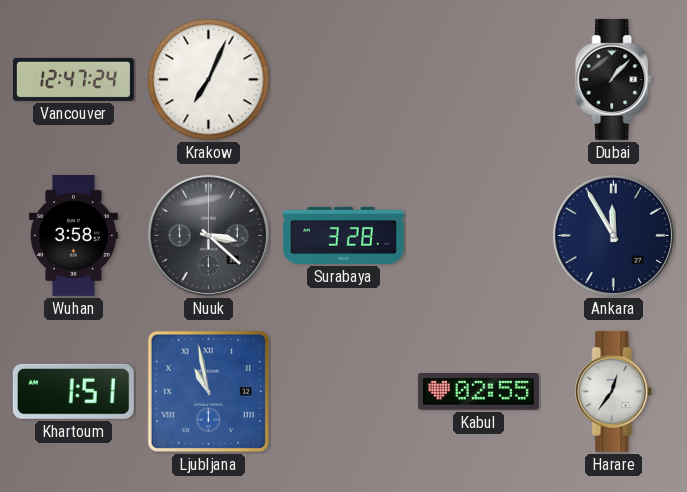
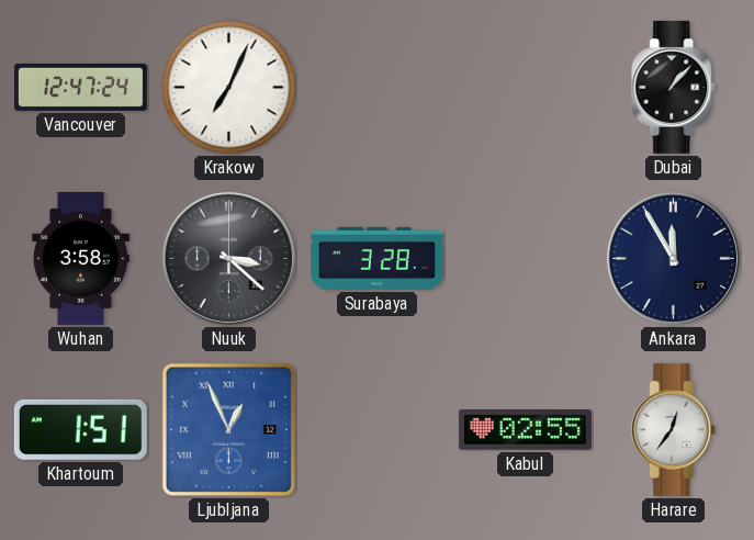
Ljubljana: 10:58 -> 12:56
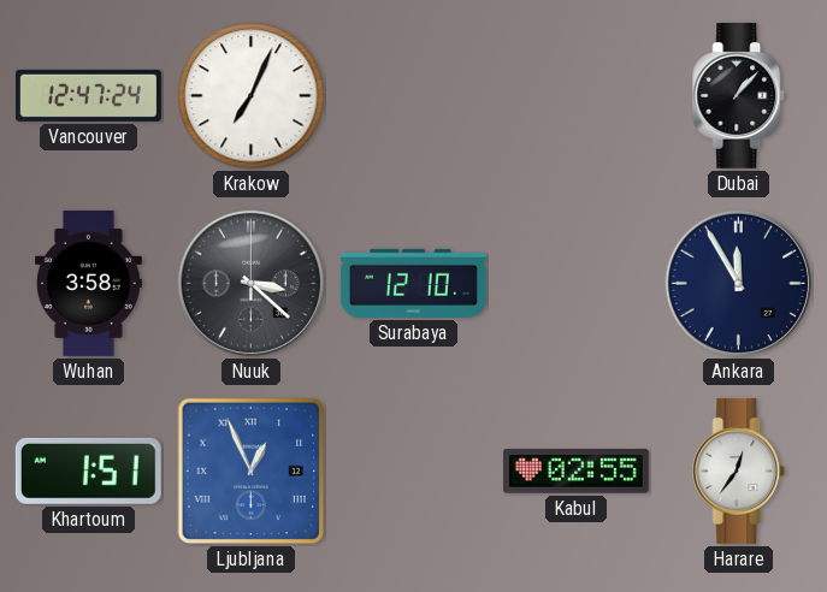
Surabaya: 3:28 -> 12:10
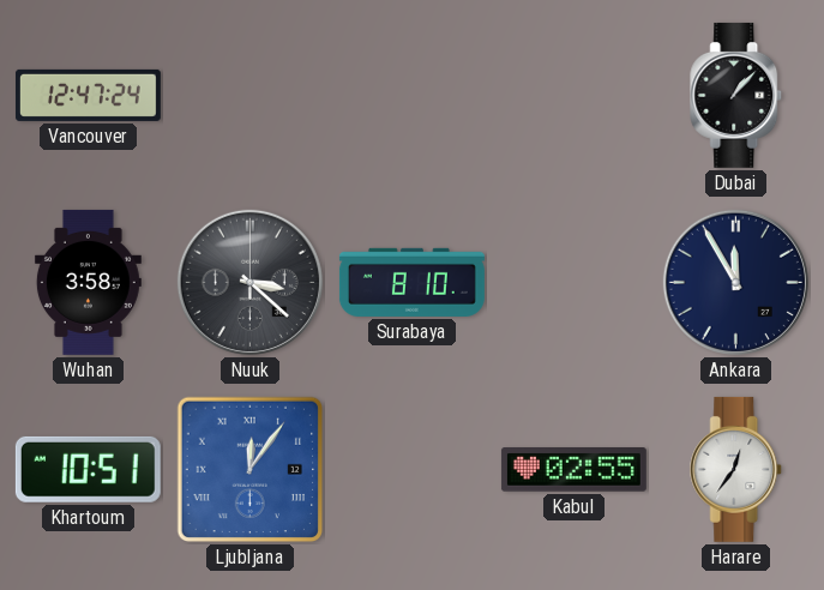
Krakow: 7:04 -> none
Surabaya: 12:10 -> 8:10
Khartoum: 1:51 -> 10:51
Ljubljana: 12:56 -> 12:06
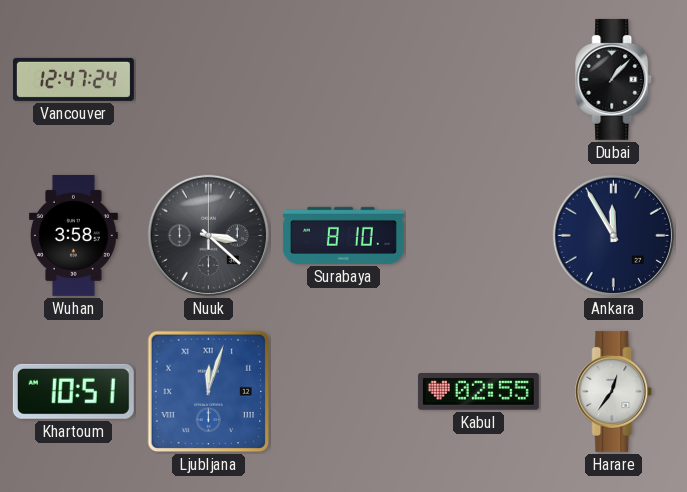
Ljubljana: 12:06 -> 12:03
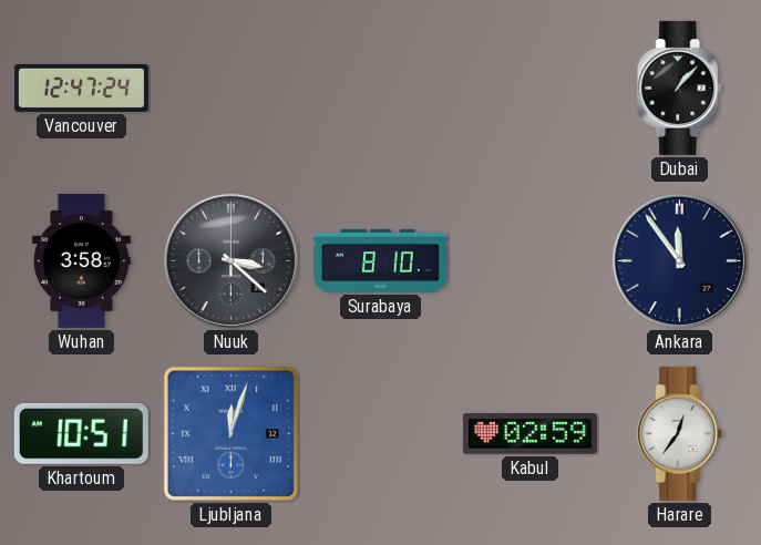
Ankara: 11:55 -> 11:54
Kabul: 02:55 -> 02:59
